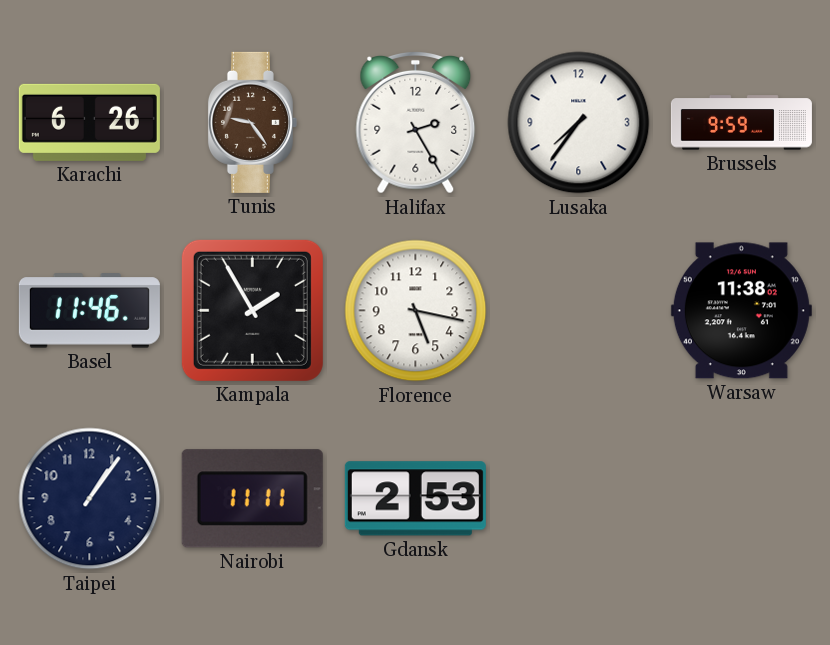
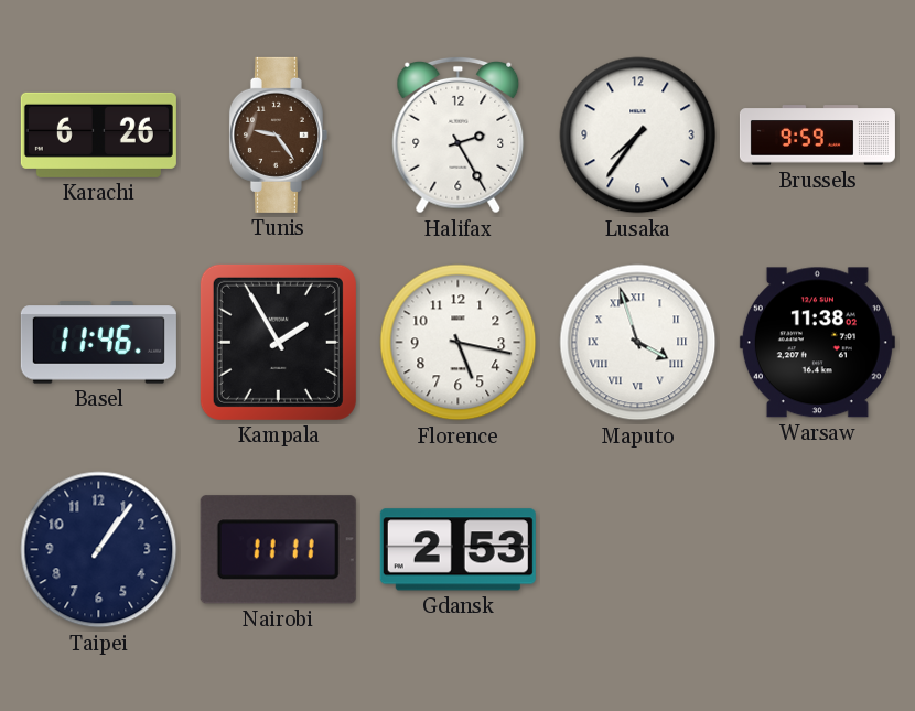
Maputo: none -> 3:57
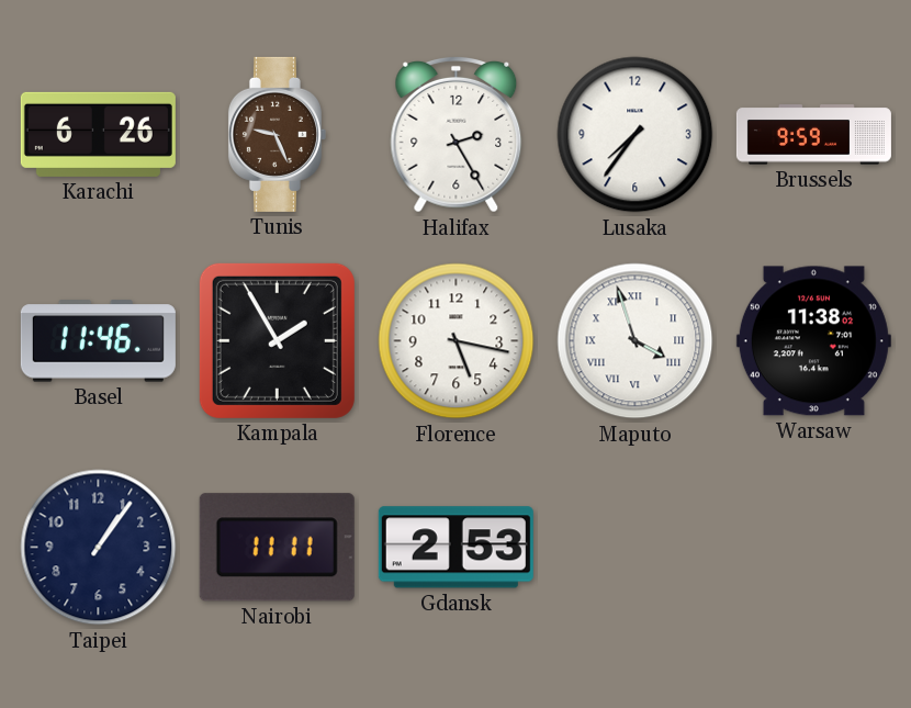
Tunis: 9:24 -> 9:26
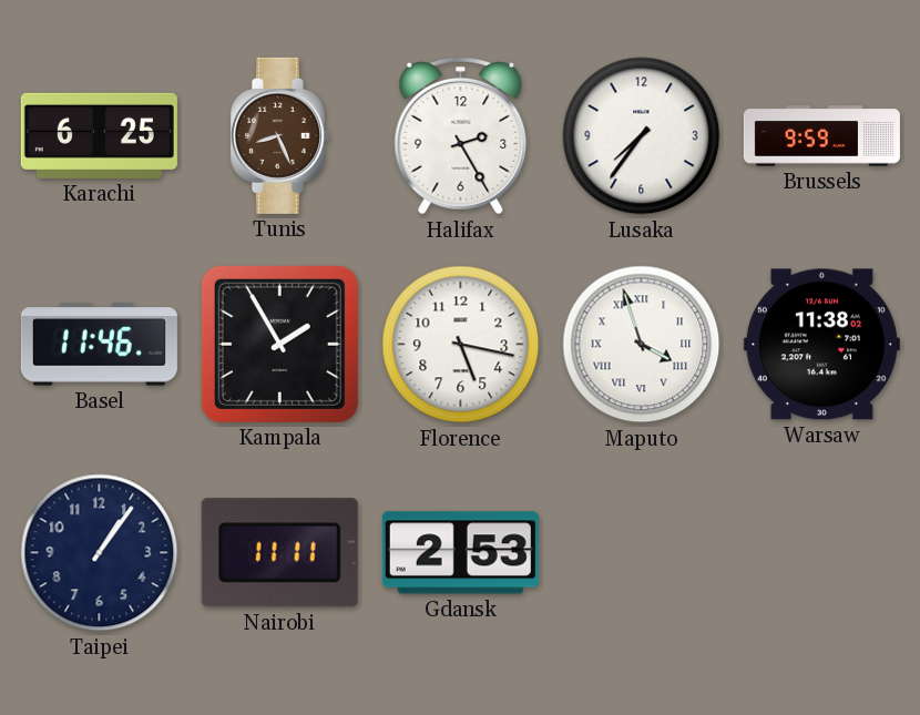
Karachi: 6:26 -> 6:25
Tunis: 9:26 -> 8:26
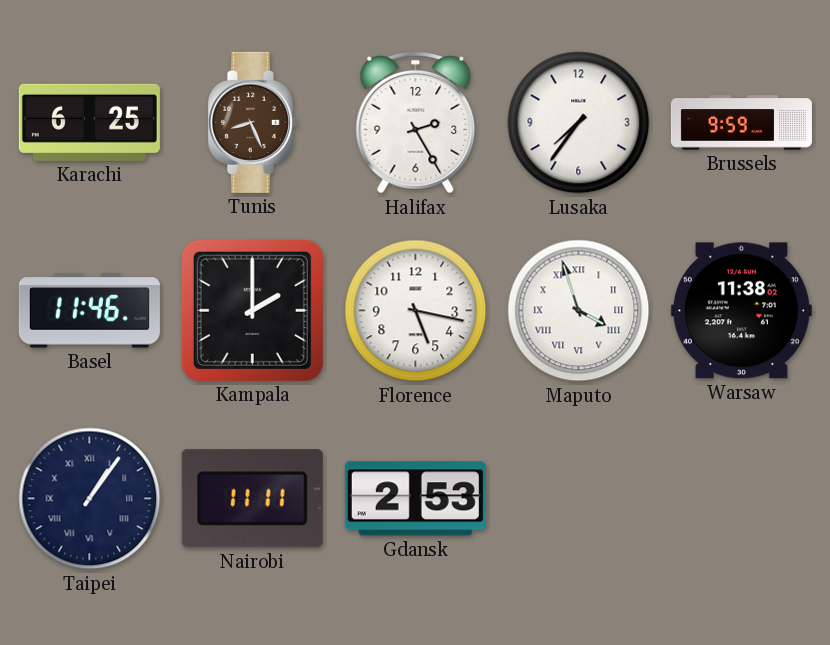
Kampala: 1:55 -> 2:00
Taipei numerals: Arabic -> Roman
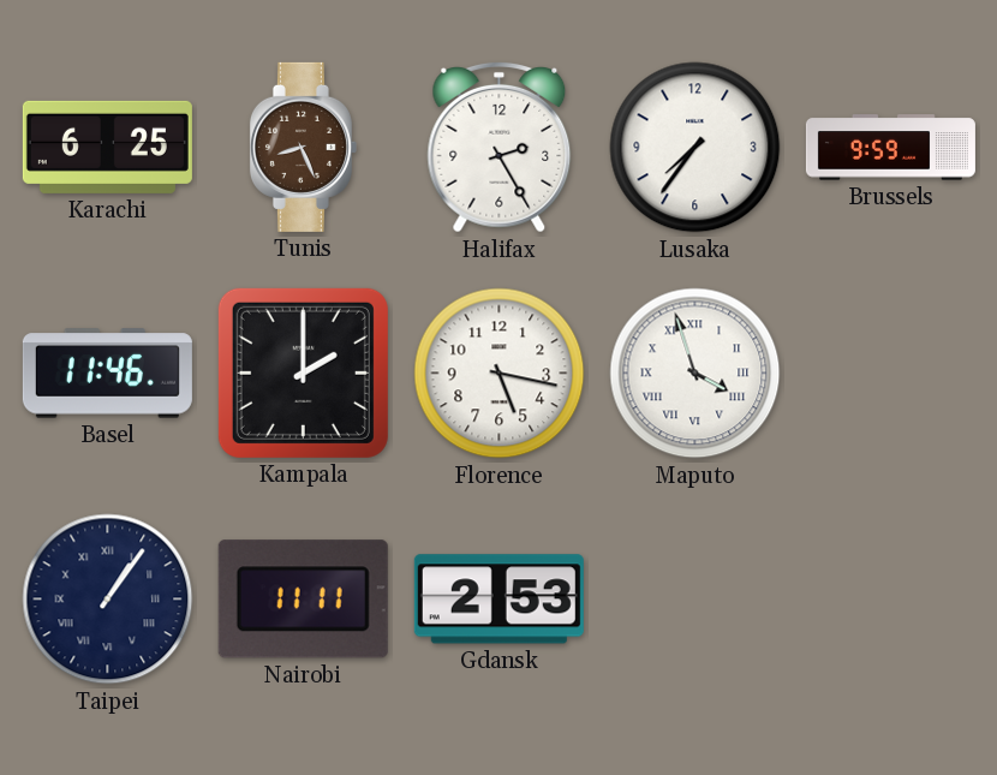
Warsaw: 11:38 -> none
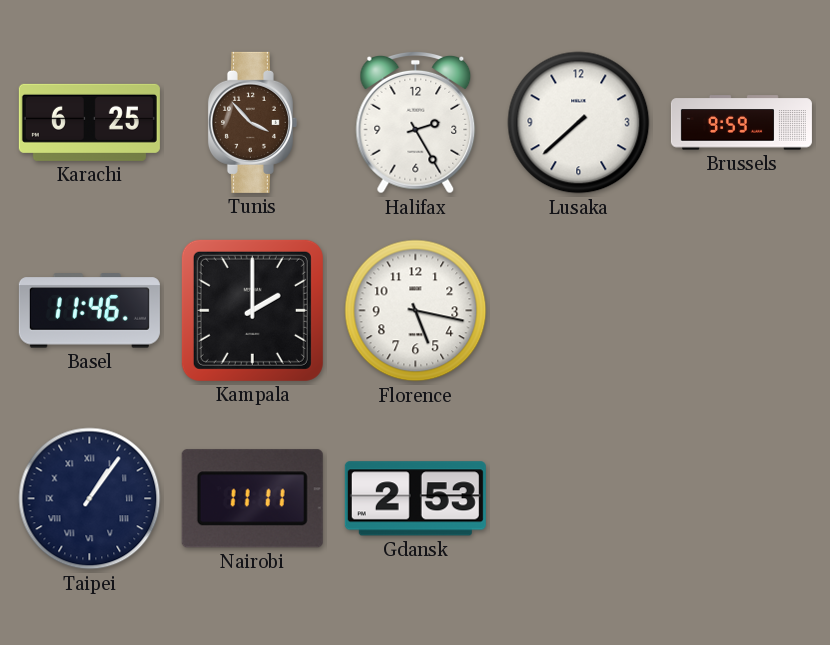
Tunis: 8:26 -> 3:53
Lusaka: 7:36 -> 7:38
Maputo: 3:57 -> none
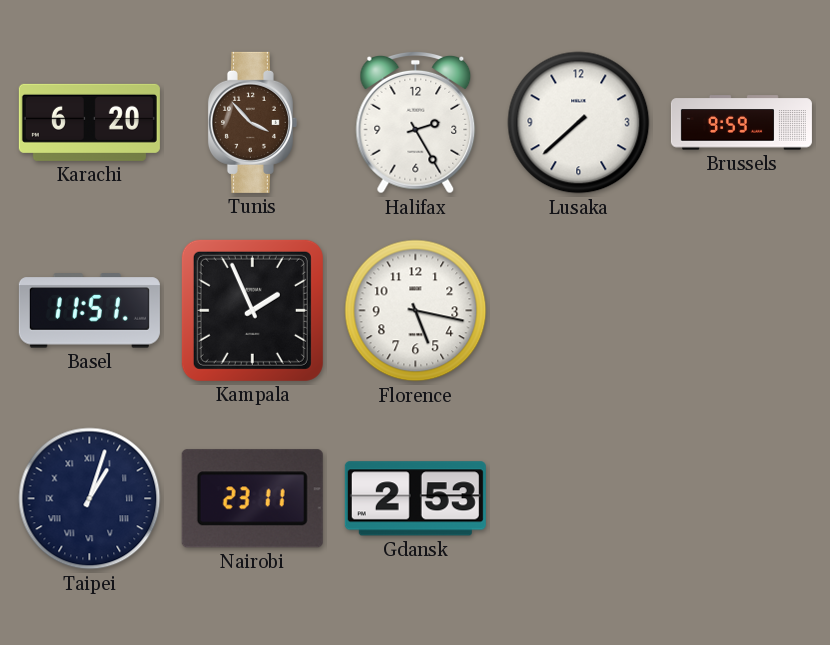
Karachi: 6:25 -> 6:20
Basel: 11:46 -> 11:51
Kampala: 2:00 -> 1:56
Taipei: 1:06 -> 1:03
Nairobi: 11:11 -> 23:11
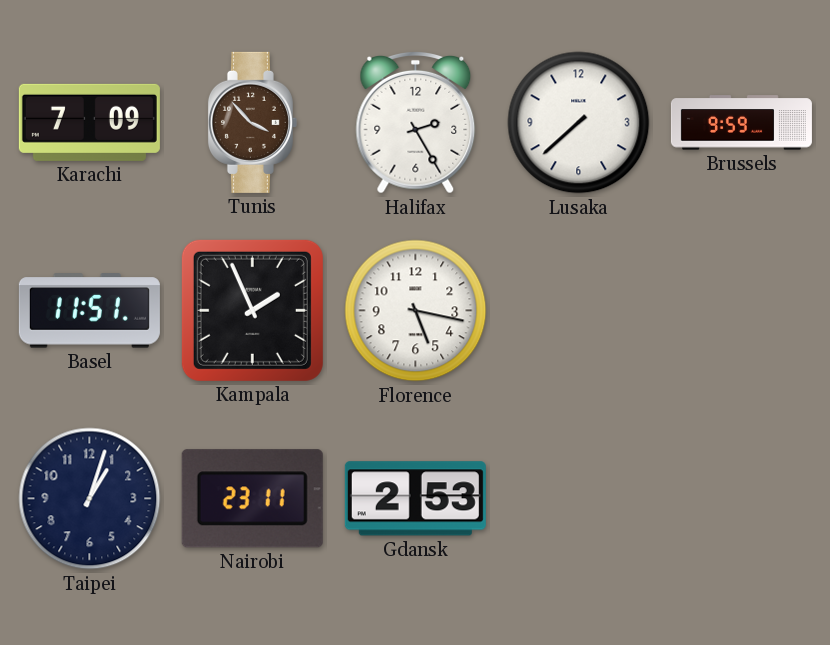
Karachi: 6:20 -> 7:09
Taipei numerals: Roman -> Arabic
